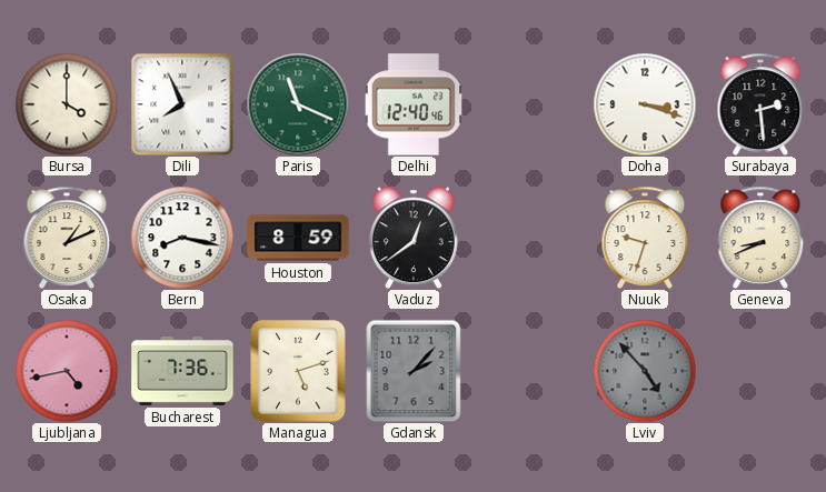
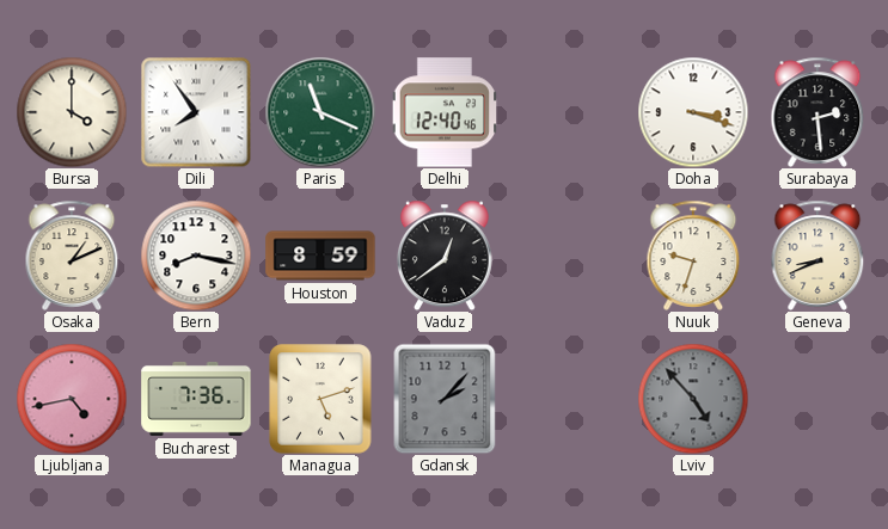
Dili: 7:56 -> 7:54
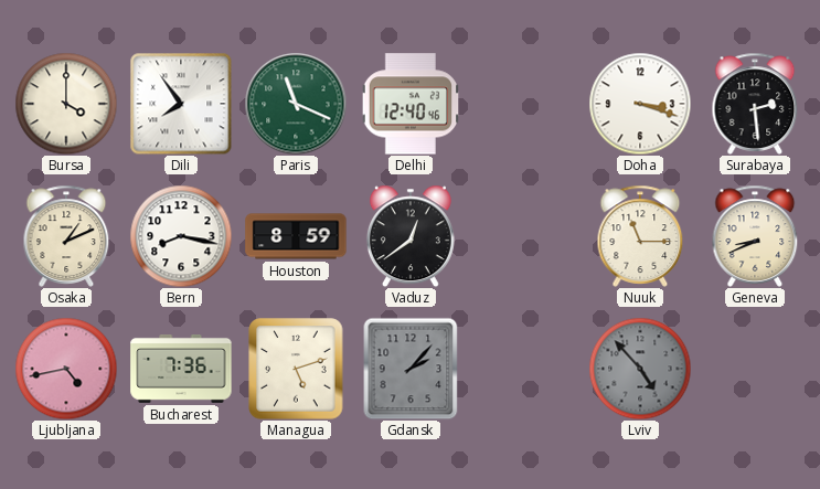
Nuuk: 9:33 -> 11:15
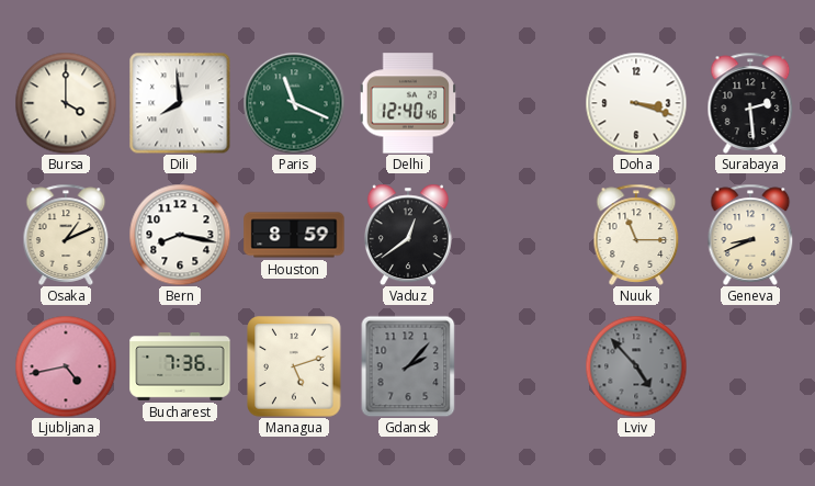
Dili: 7:54 -> 7:59
